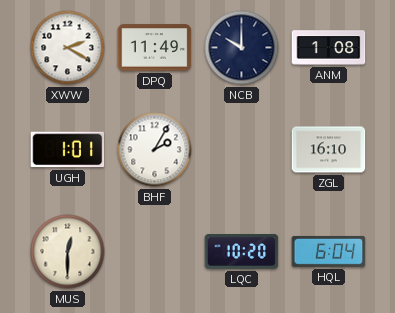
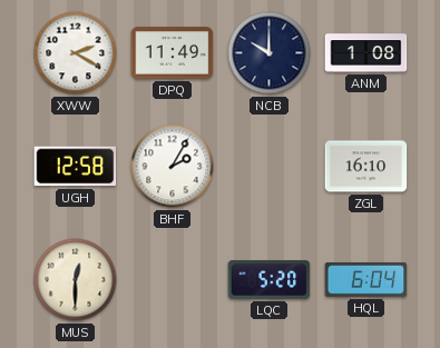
UGH: 1:01 -> 12:58
LQC: 10:20 -> 5:20
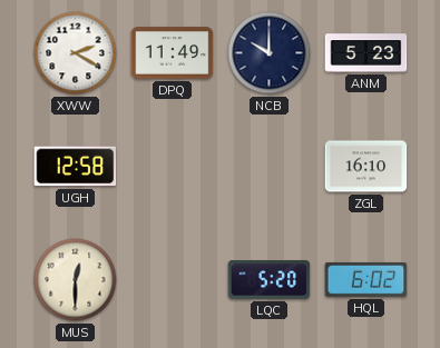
ANM: 1:08 -> 5:23
BHF: 2:05 -> none
HQL: 6:04 -> 6:02
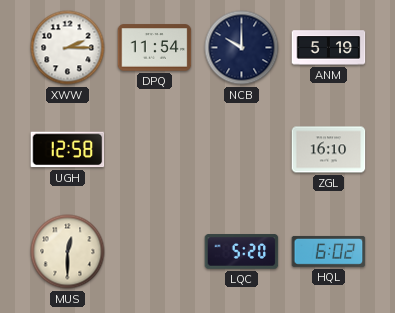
XWW: 2:20 -> 2:15
DPQ: 11:49 -> 11:54
ANM: 5:23 -> 5:19
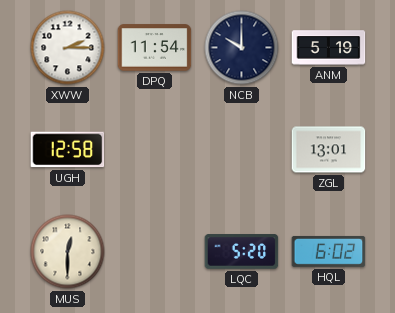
ZGL: 16:10 -> 13:01
